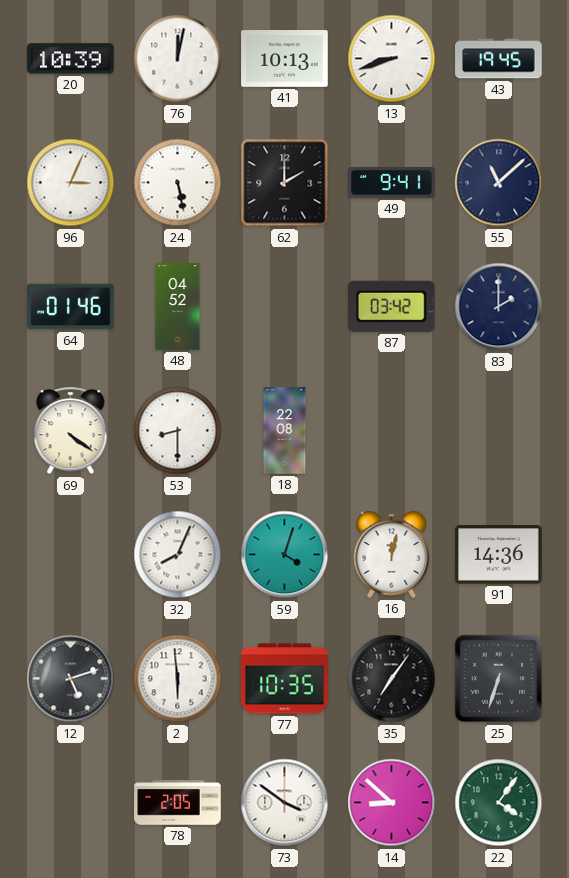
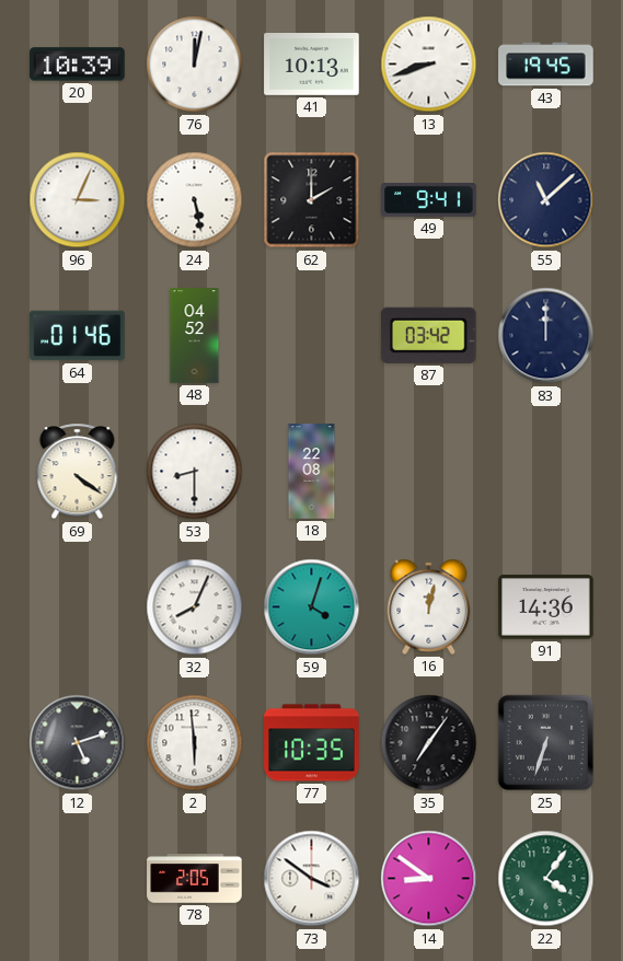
83: 2:00 -> 12:00
14: 8:52 -> 8:51
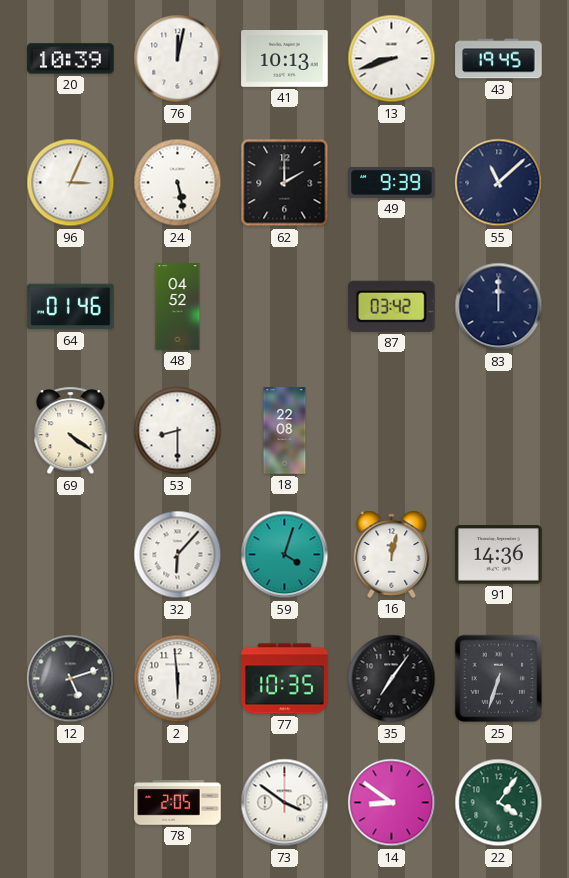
49: 9:41 -> 9:39
32: 8:04 -> 6:07
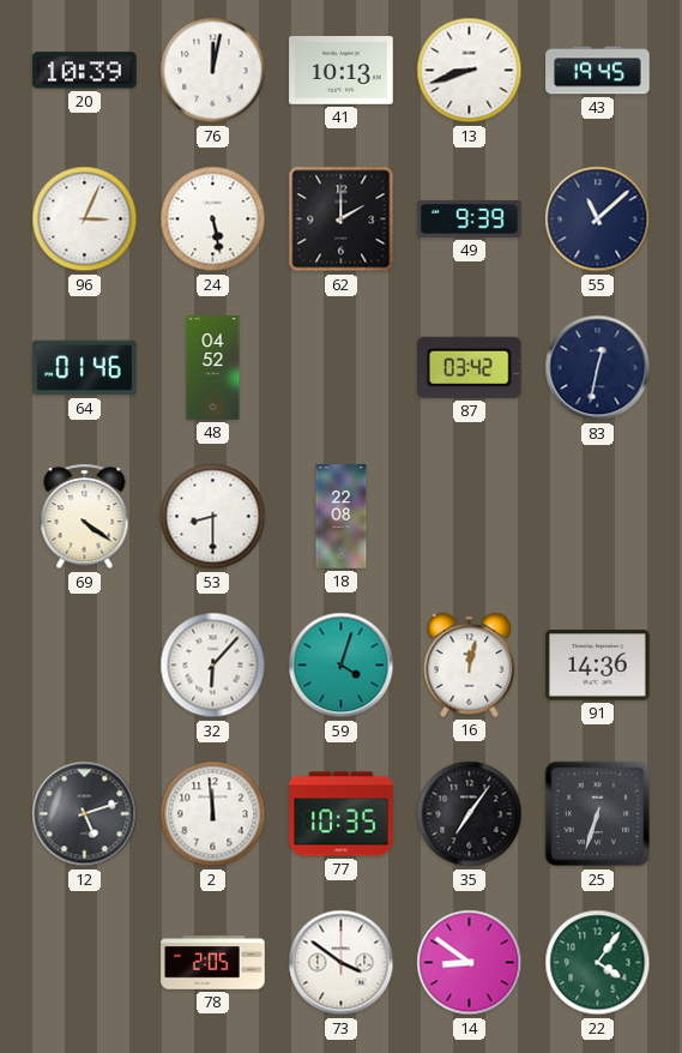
83: 12:00 -> 12:32
2: 5:59 -> 11:59
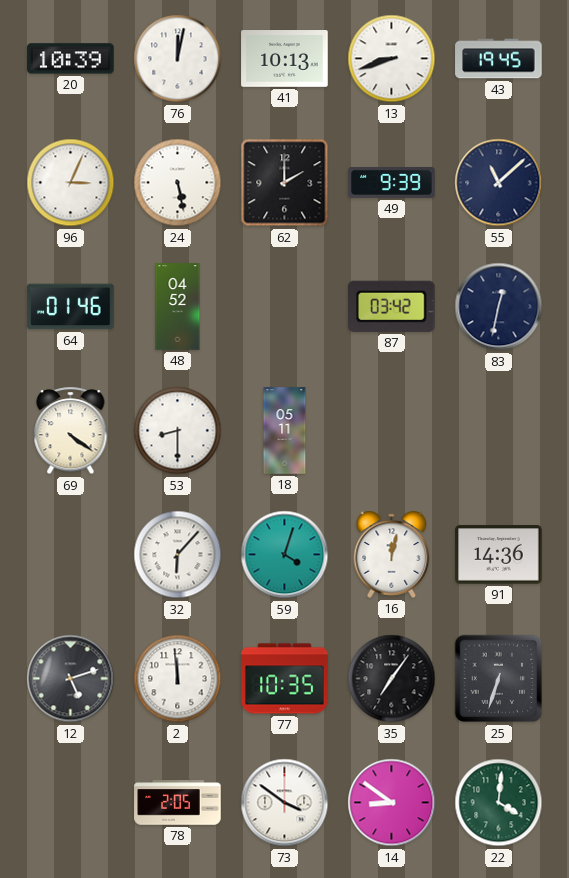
18: 22:08 -> 05:11
22: 4:06 -> 4:01
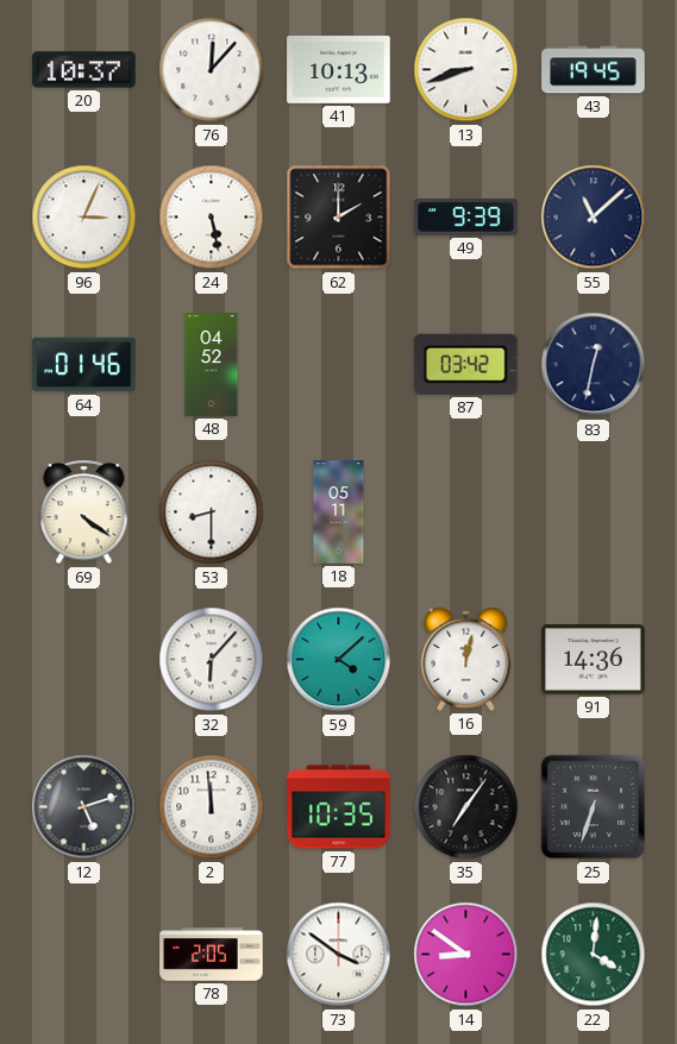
20: 10:39 -> 10:37
76: 12:02 -> 12:07
59: 4:03 -> 4:08
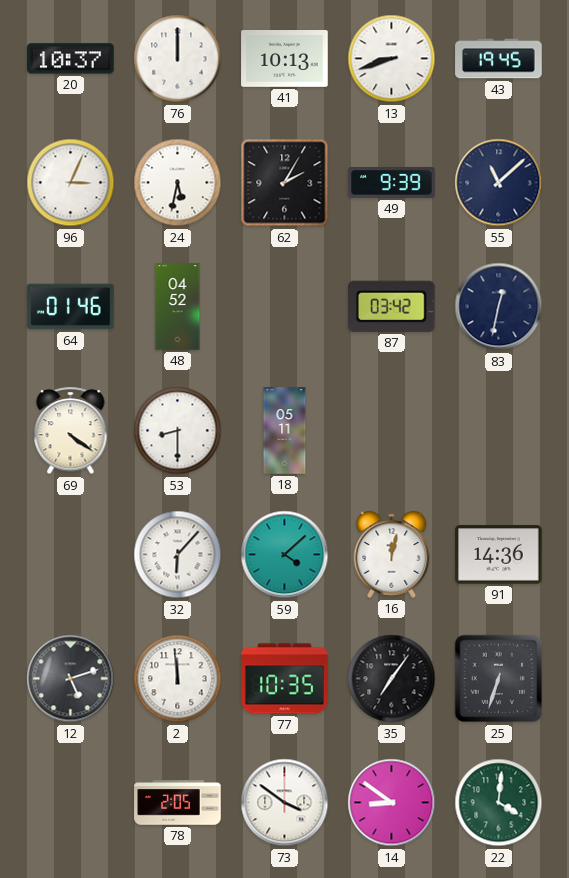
76: 12:07 -> 12:00
24: 5:28 -> 5:32
62: 2:00 -> 2:05
